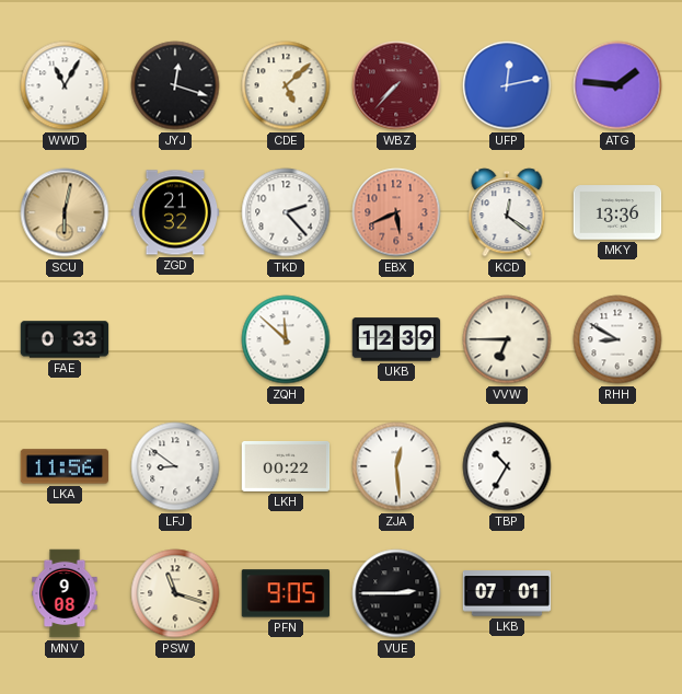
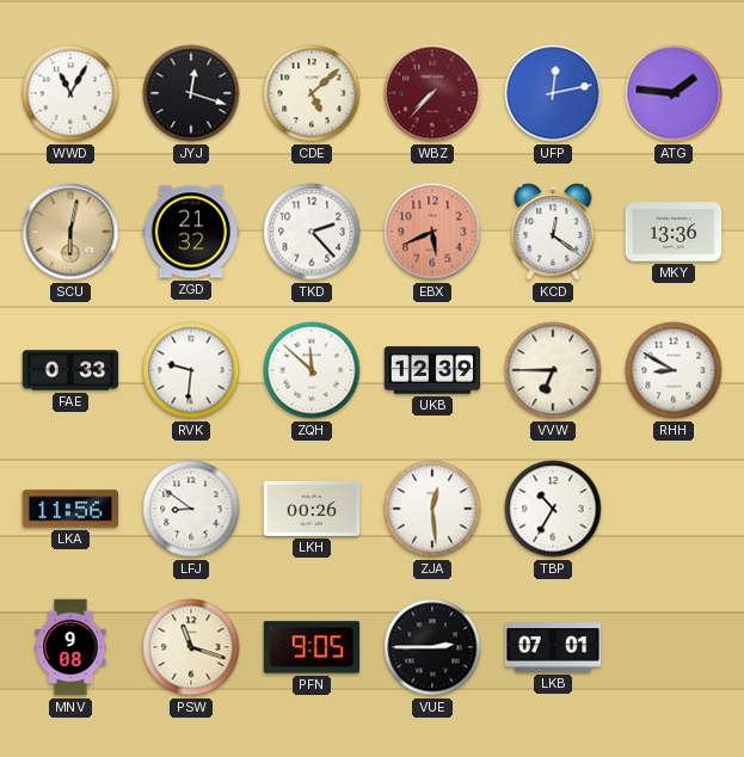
RVK: none -> 9:31
LKH: 00:22 -> 00:26
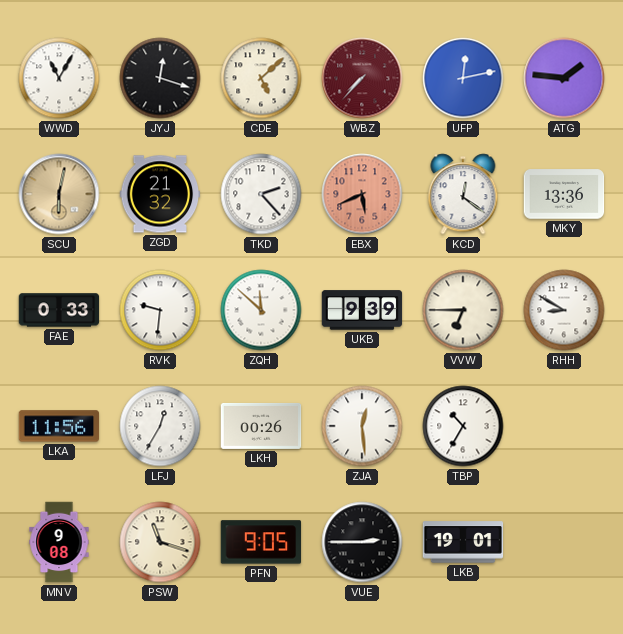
UKB: 12:39 -> 9:39
LFJ: 8:51 -> 12:35
LKB: 07:01 -> 19:01
